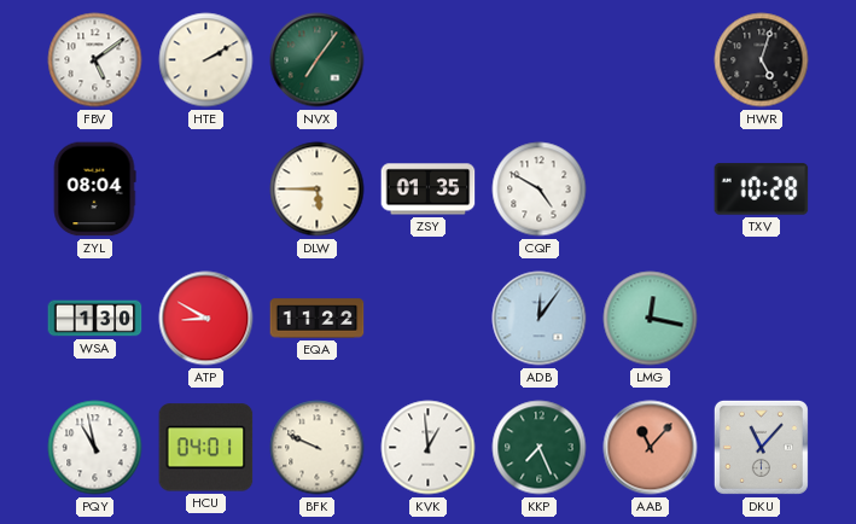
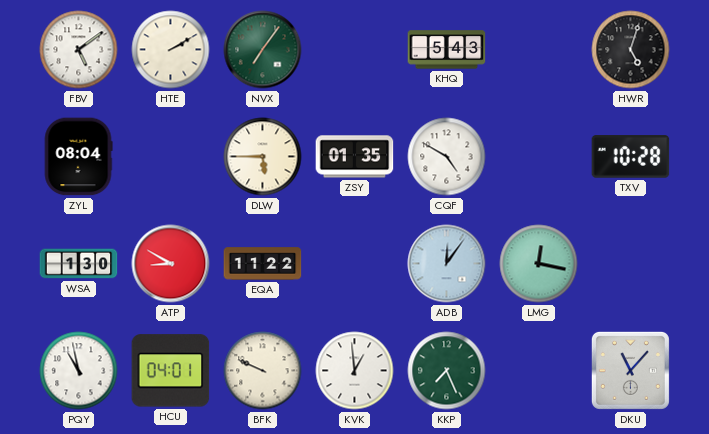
KHQ: none -> 5:43
AAB: 11:07 -> none
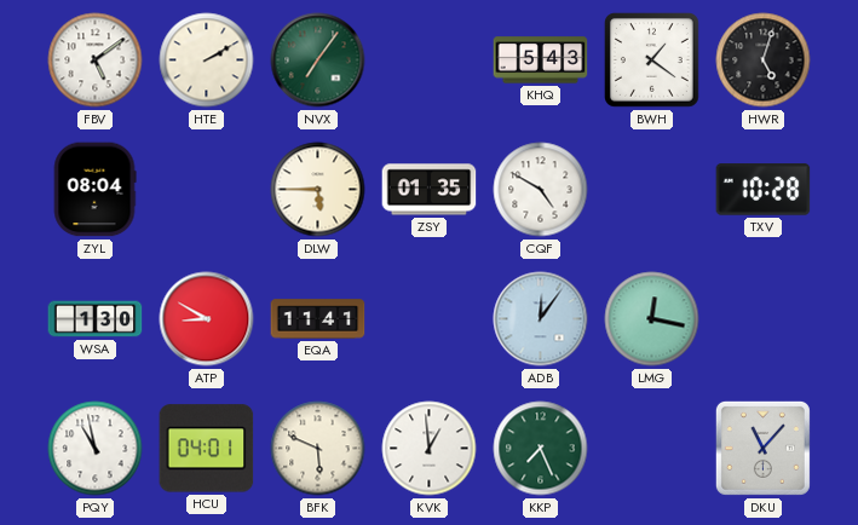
BWH: none -> 1:21
EQA: 11:22 -> 11:41
BFK: 9:49 -> 5:49
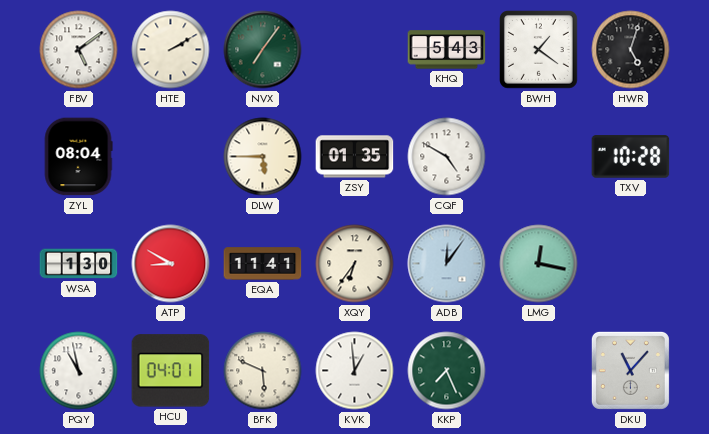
XQY: none -> 6:36
